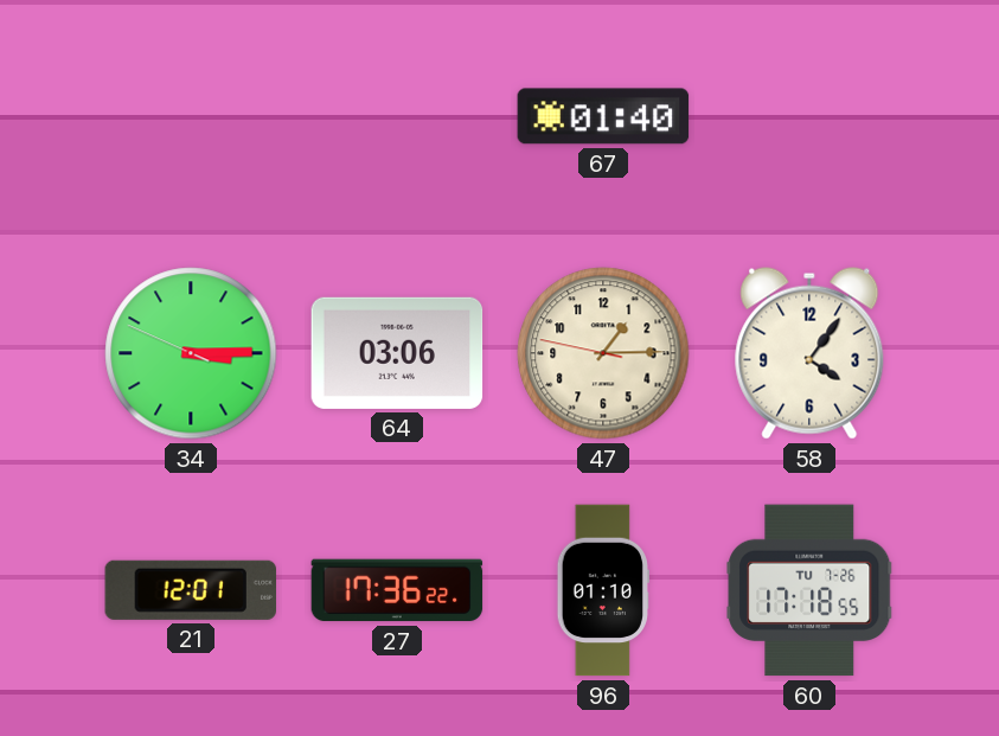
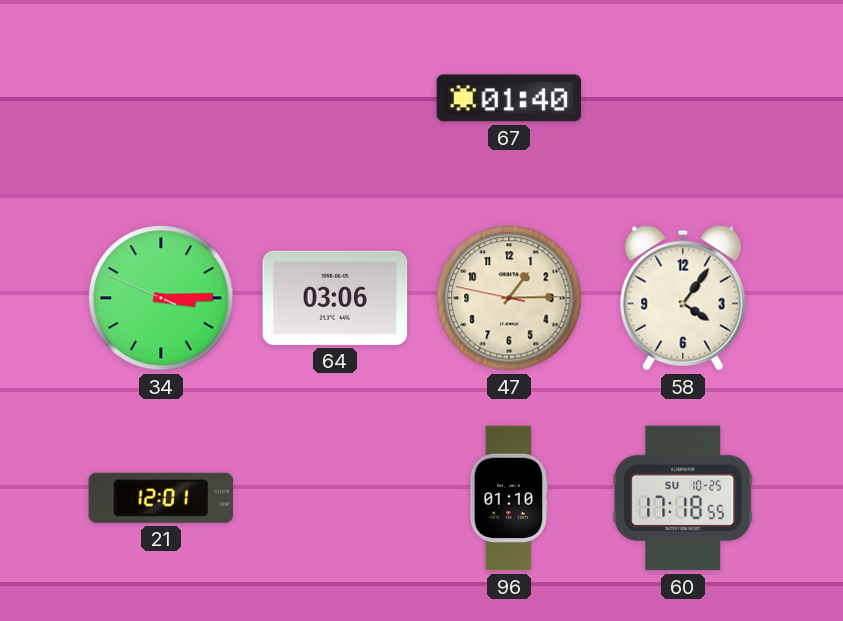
27: 17:36 -> none
60 date: TU 7-26 -> SU 10-25
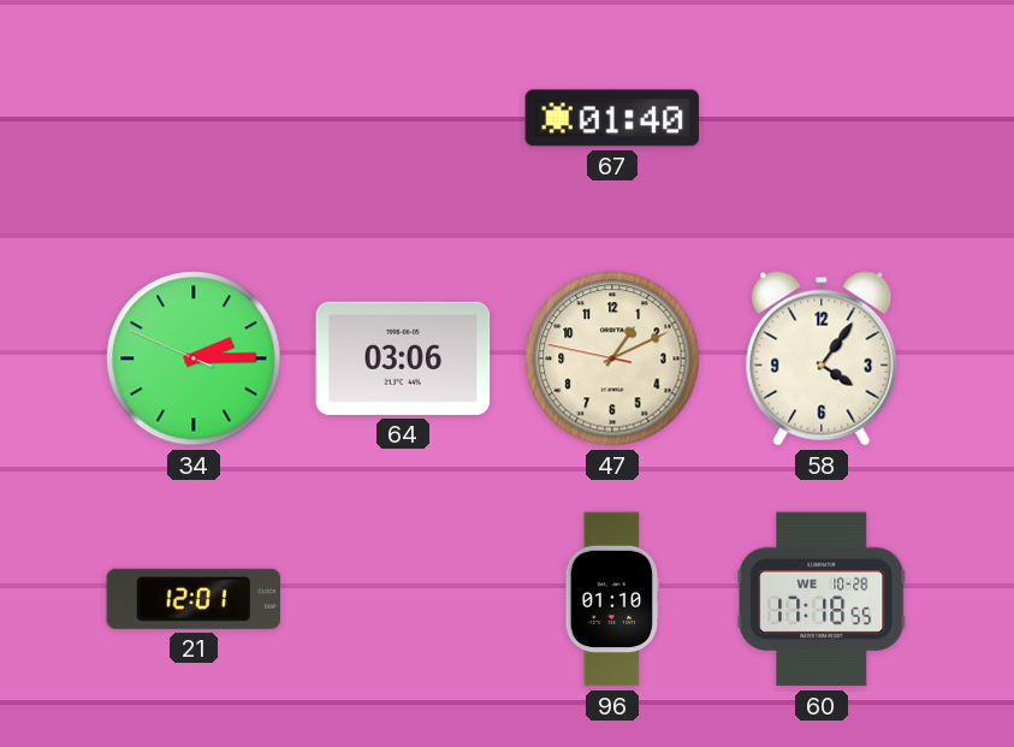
34: 3:14 -> 2:14
47: 1:14 -> 1:10
60 date: SU 10-25 -> WE 10-28
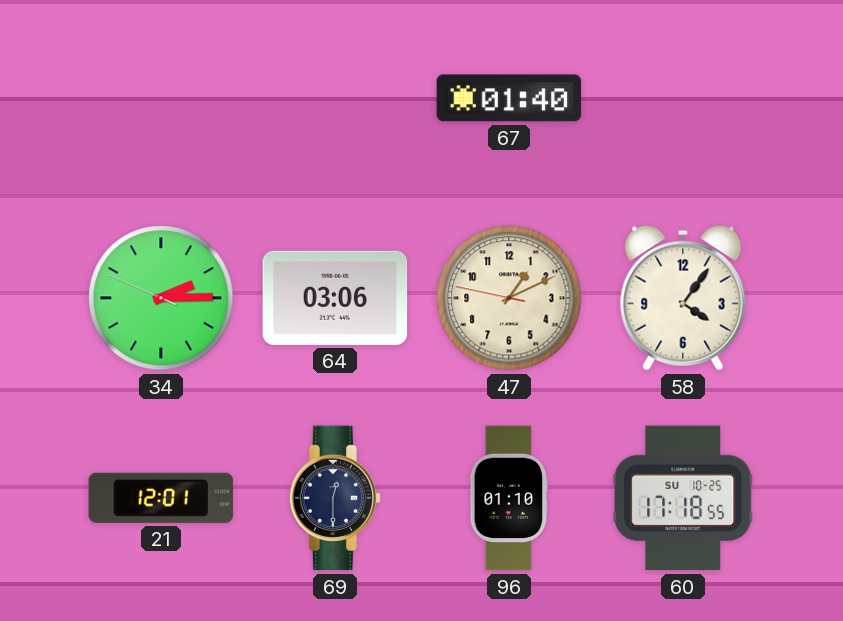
69: none -> 12:30
60 date: WE 10-28 -> SU 10-25
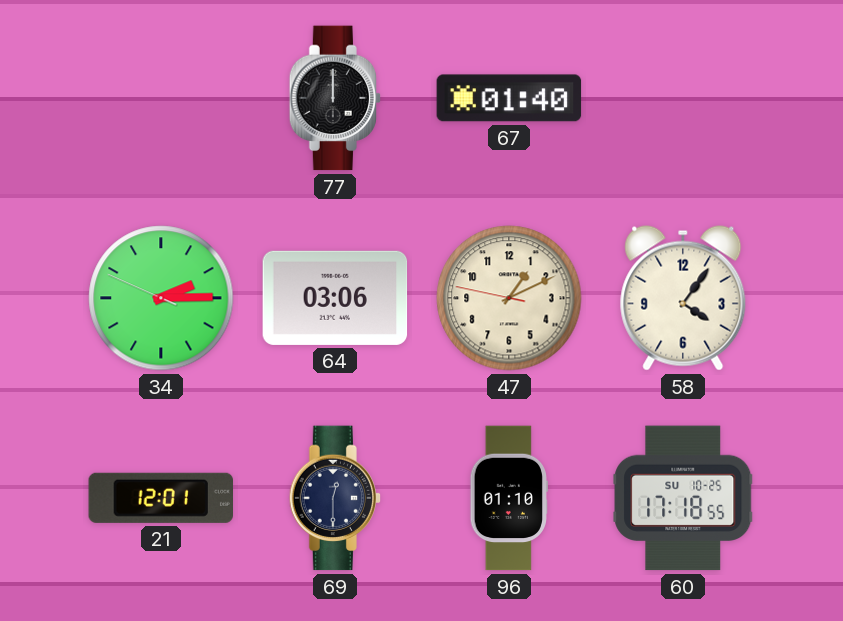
77: none -> 12:00
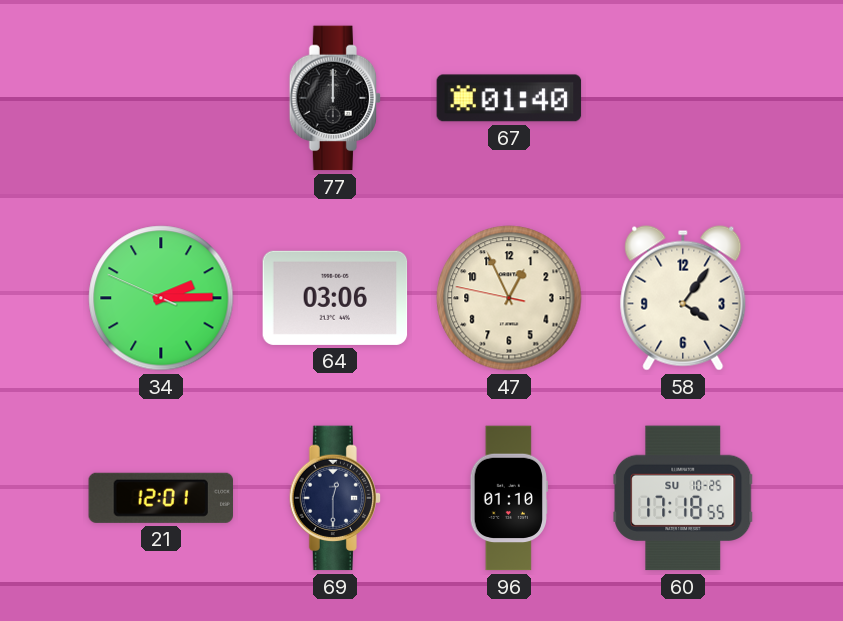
47: 1:10 -> 12:55
